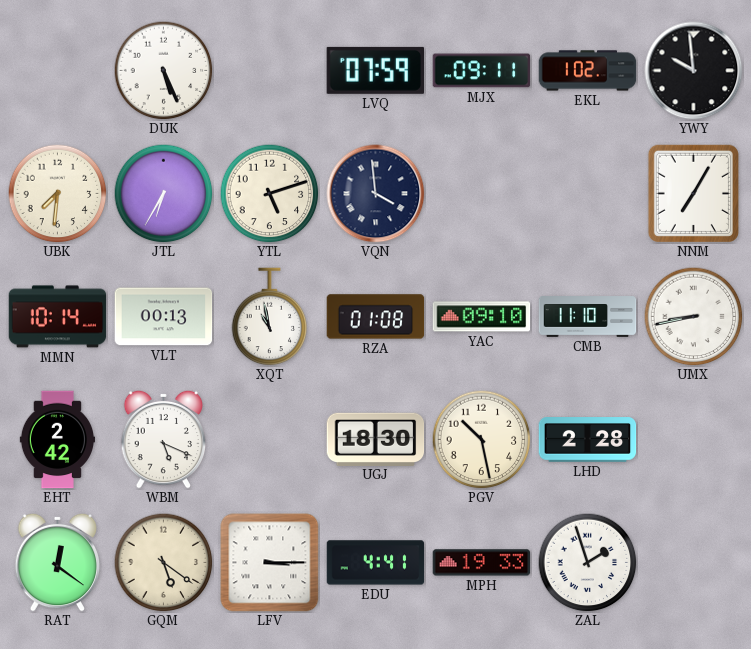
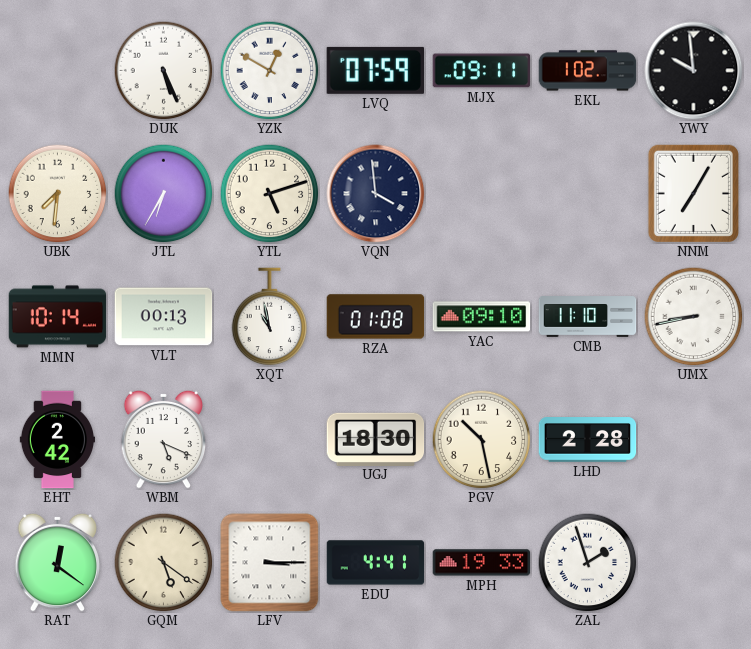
YZK: none -> 12:50
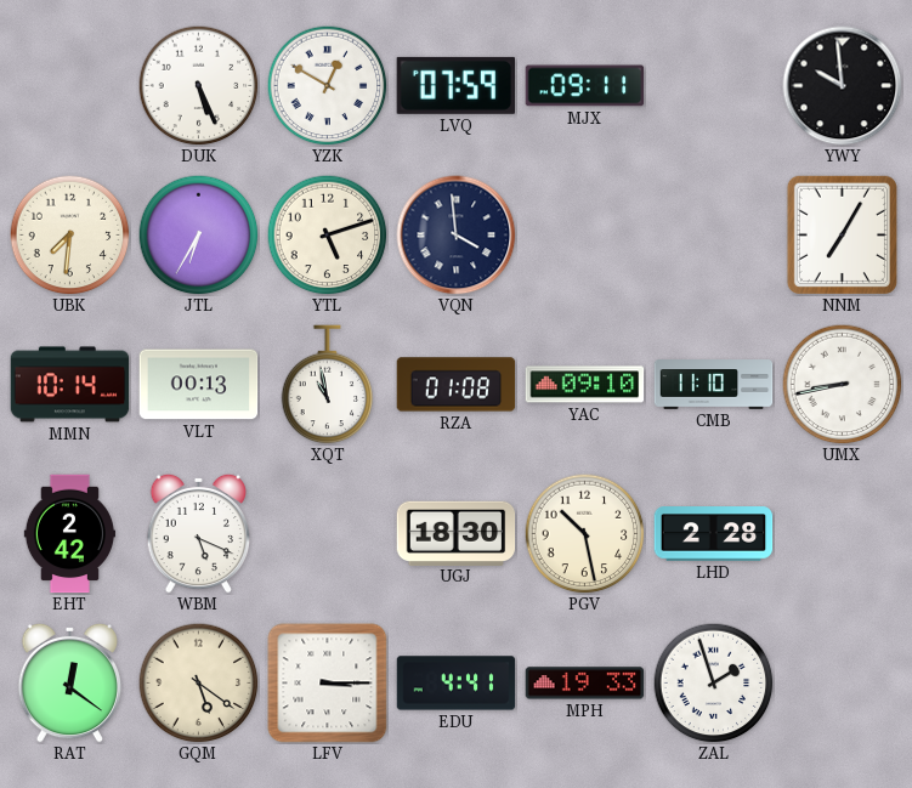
EKL: 1:02 -> none
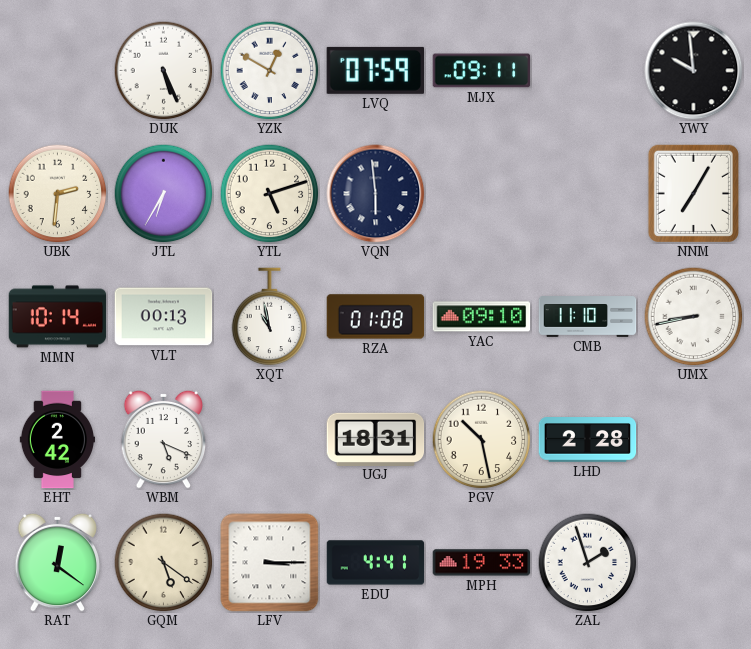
UBK: 7:31 -> 2:31
VQN: 3:59 -> 5:59
UGJ: 18:30 -> 18:31
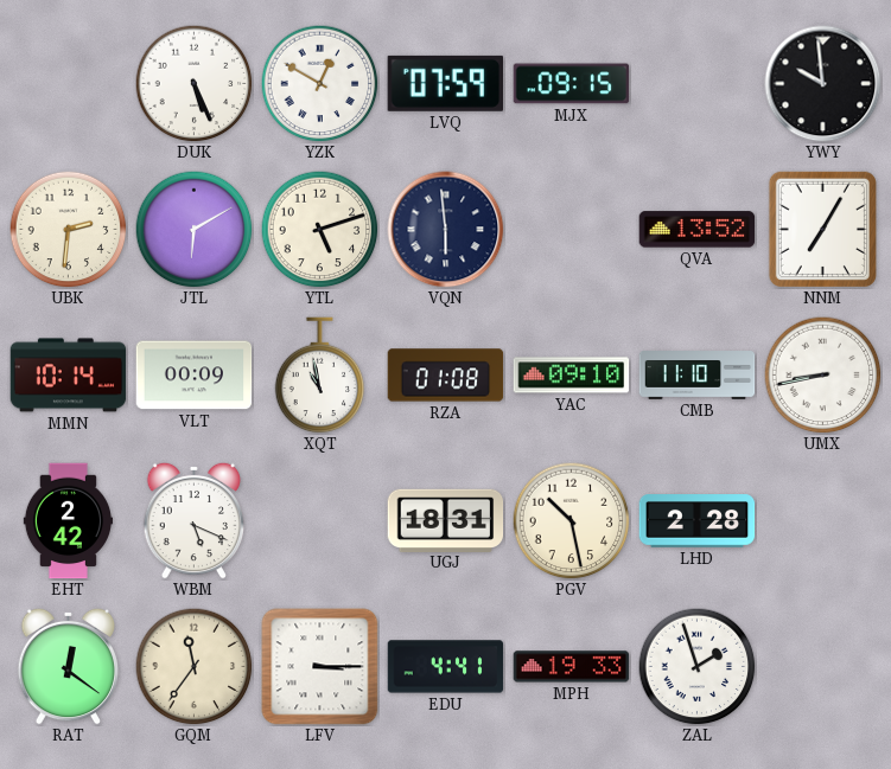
MJX: 09:11 -> 09:15
JTL: 6:35 -> 6:10
QVA: none -> 13:52
VLT: 00:13 -> 00:09
GQM: 5:21 -> 11:36
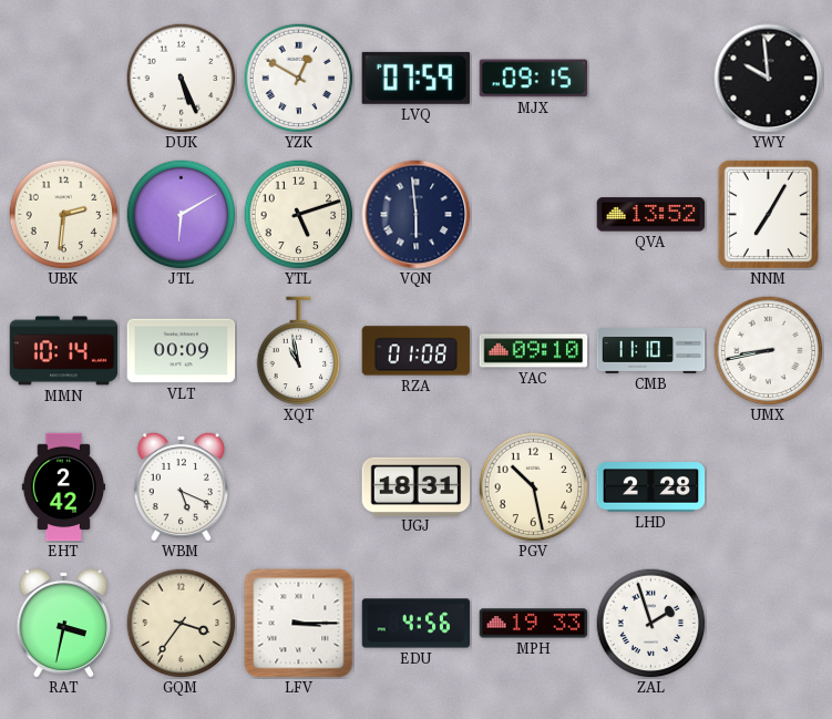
RAT: 12:21 -> 3:32
GQM: 11:36 -> 3:36
EDU: 4:41 -> 4:56
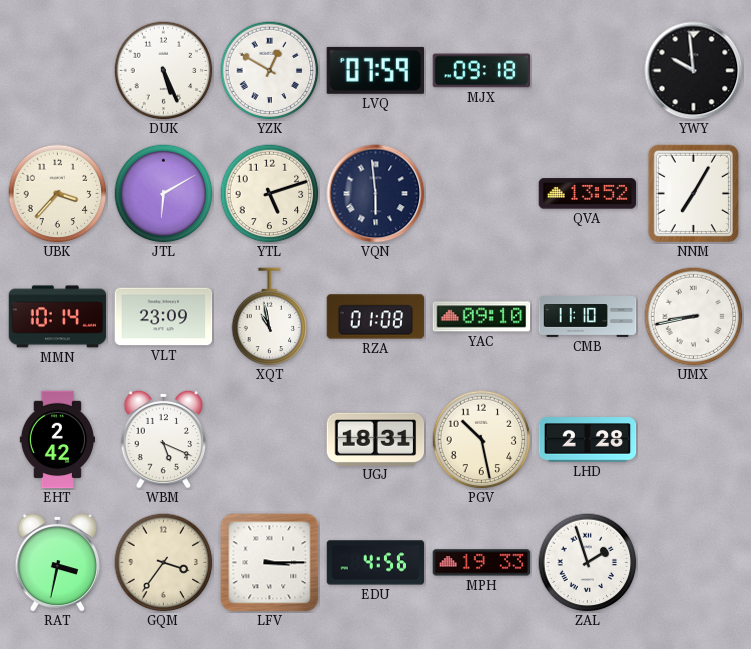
MJX: 09:15 -> 09:18
UBK: 2:31 -> 3:37
VLT: 00:09 -> 23:09
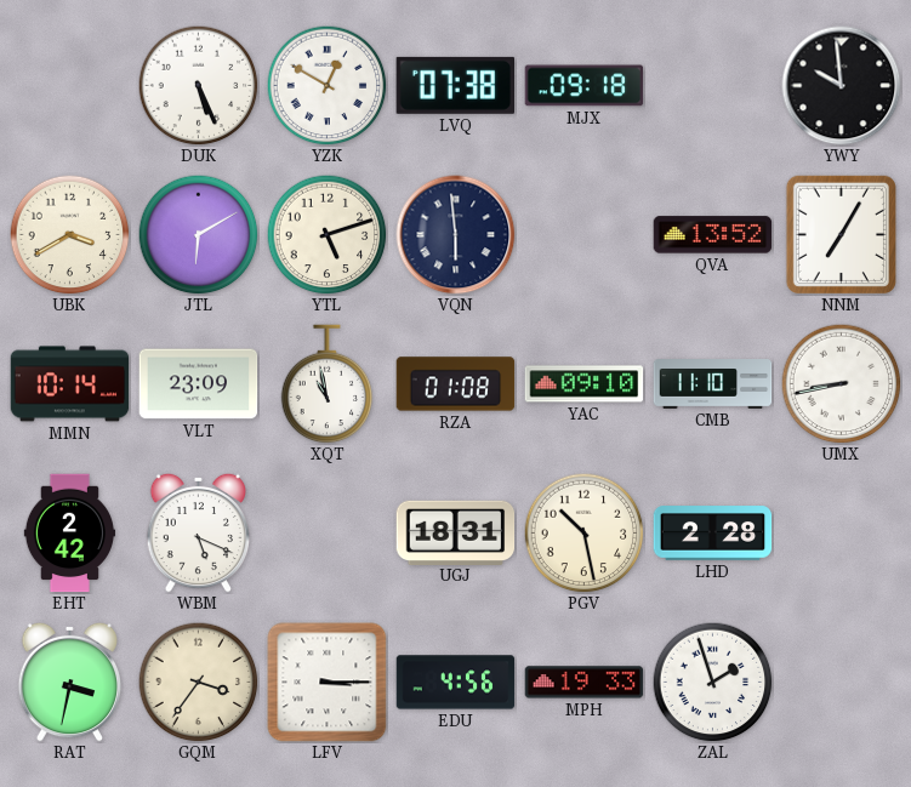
LVQ: 07:59 -> 07:38
UBK: 3:37 -> 3:40
